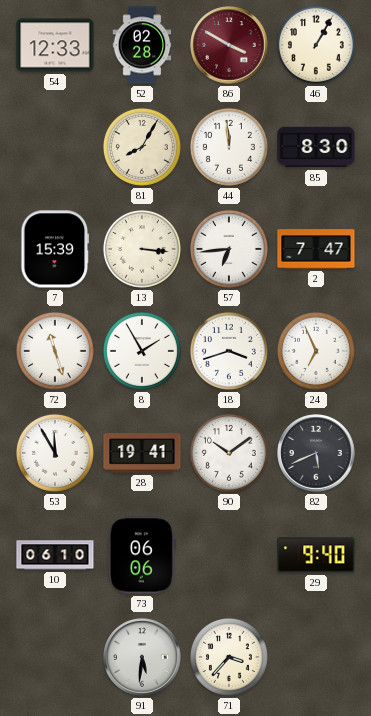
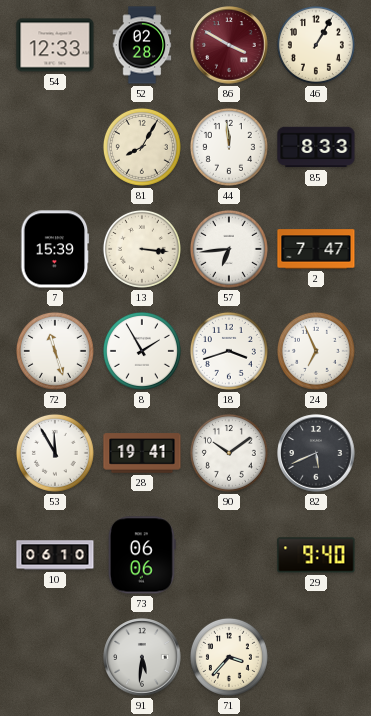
85: 8:30 -> 8:33
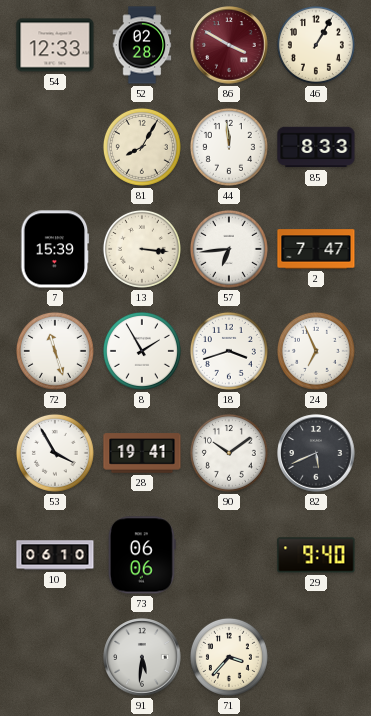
53: 11:55 -> 3:55
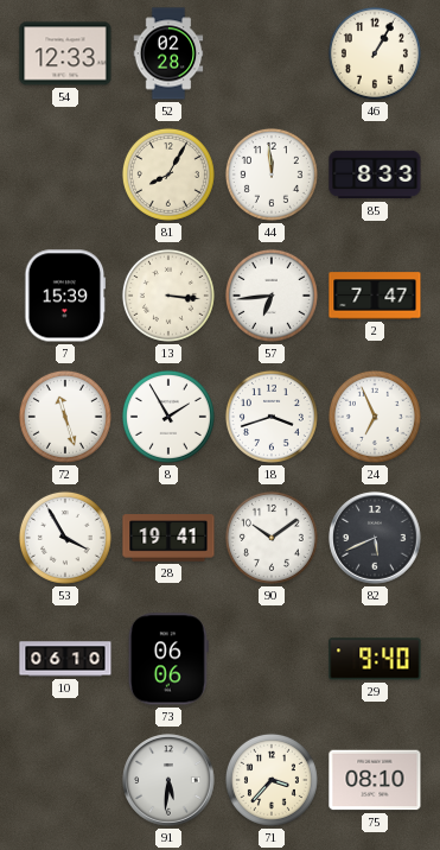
86: 3:50 -> none
75: none -> 08:10
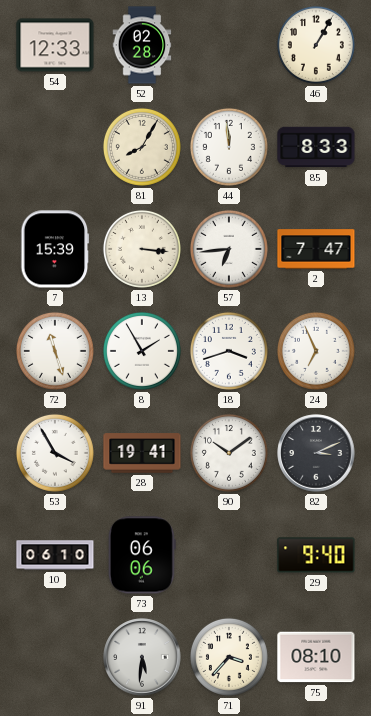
82: 5:41 -> 3:11
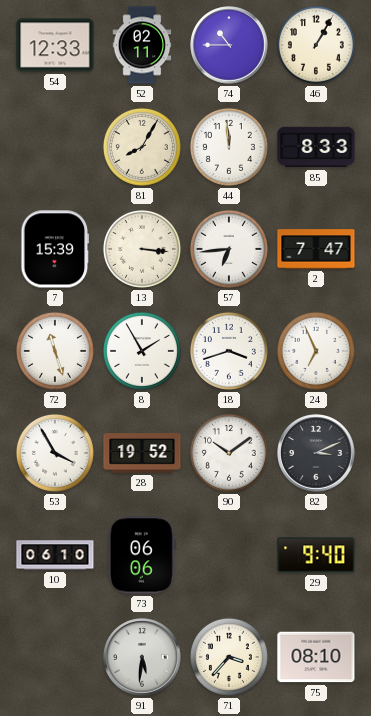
52: 02:28 -> 02:11
74: none -> 10:45
28: 19:41 -> 19:52
